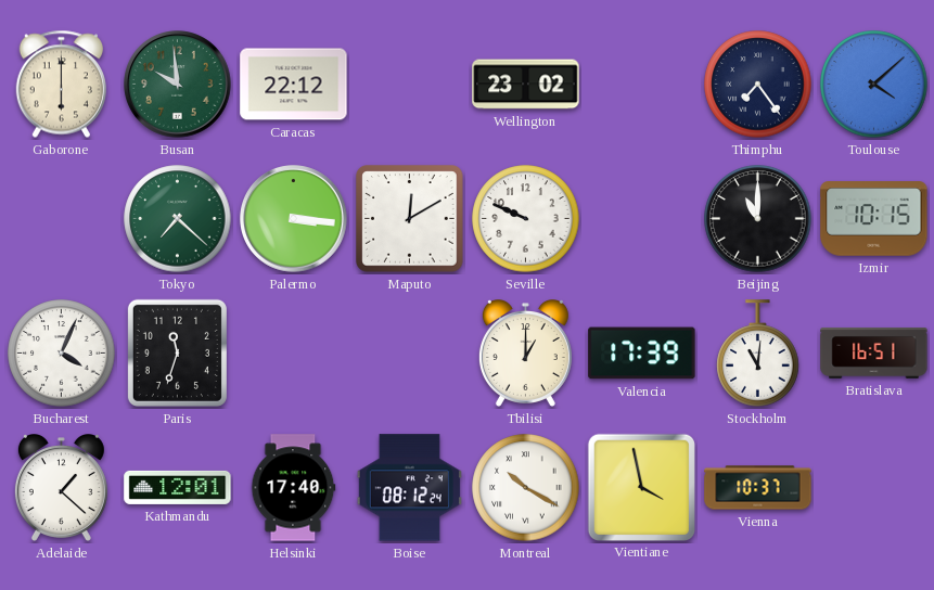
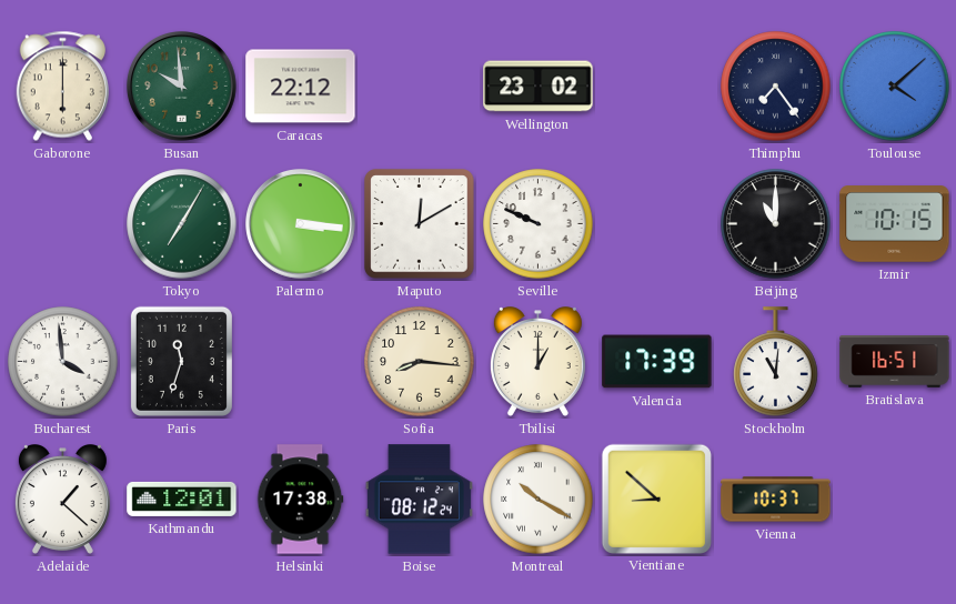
Tokyo: 7:22 -> 7:05
Bucharest: 4:04 -> 3:59
Sofia: none -> 8:16
Helsinki: 17:40 -> 17:38
Vientiane: 3:58 -> 8:52
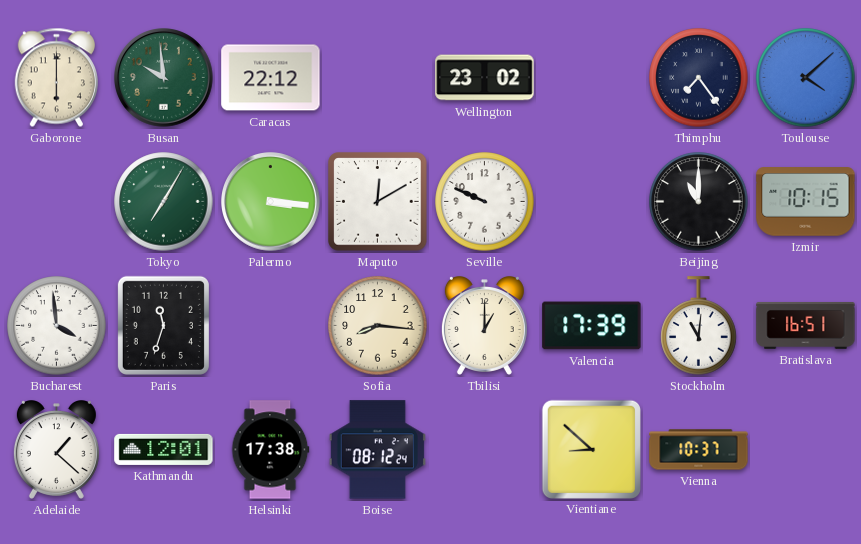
Montreal: 10:20 -> none
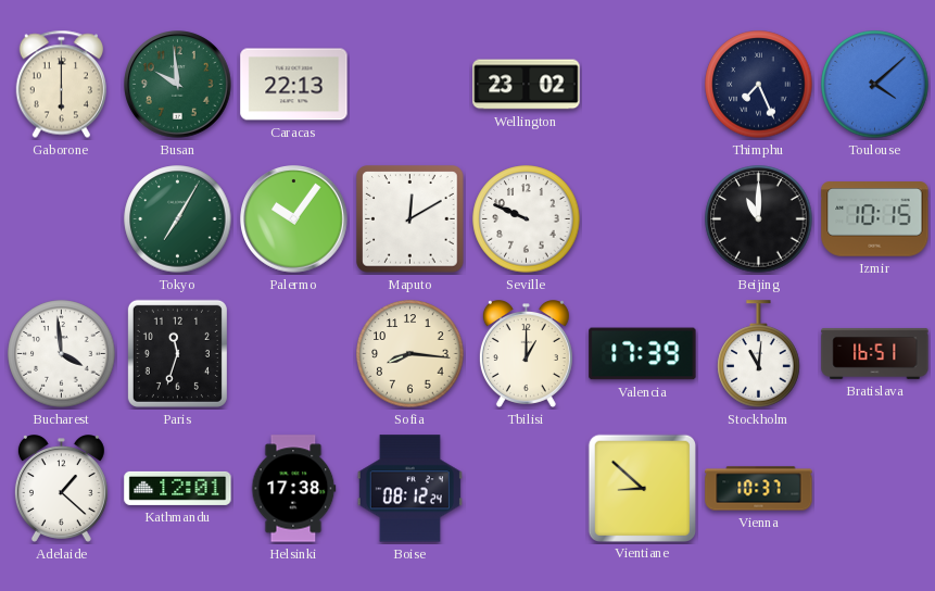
Caracas: 22:12 -> 22:13
Thimphu: 7:24 -> 7:26
Palermo: 3:16 -> 10:06
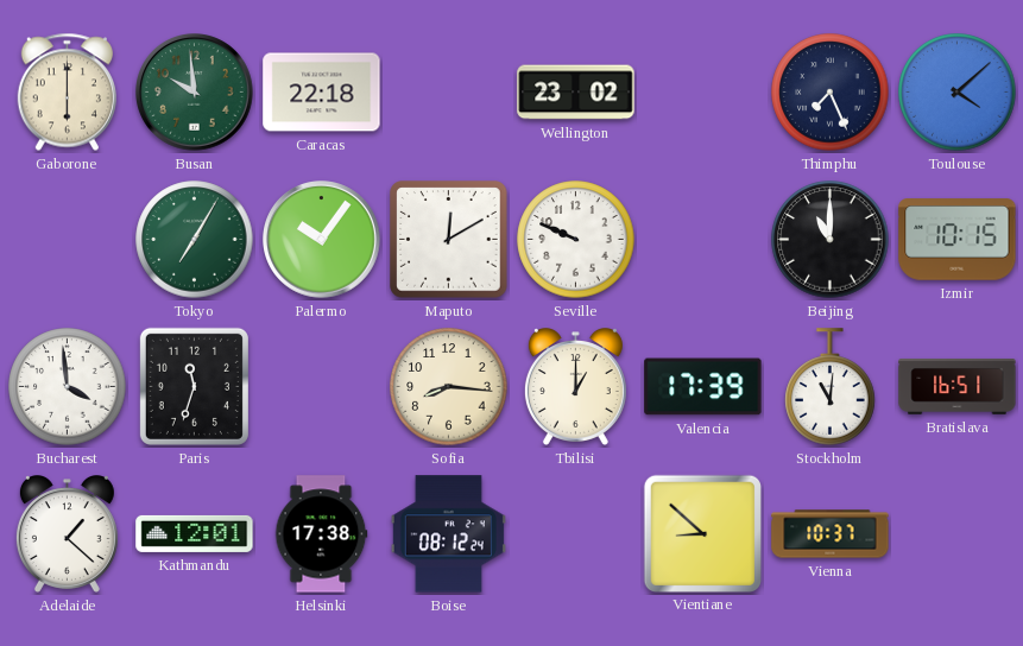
Caracas: 22:13 -> 22:18
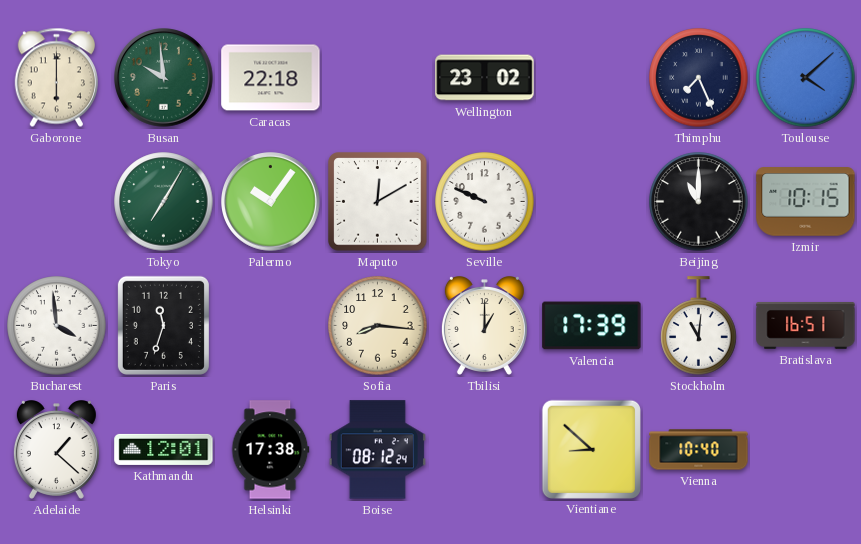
Vienna: 10:37 -> 10:40
